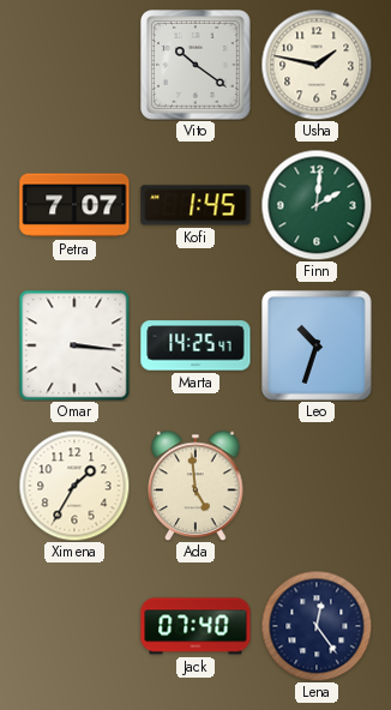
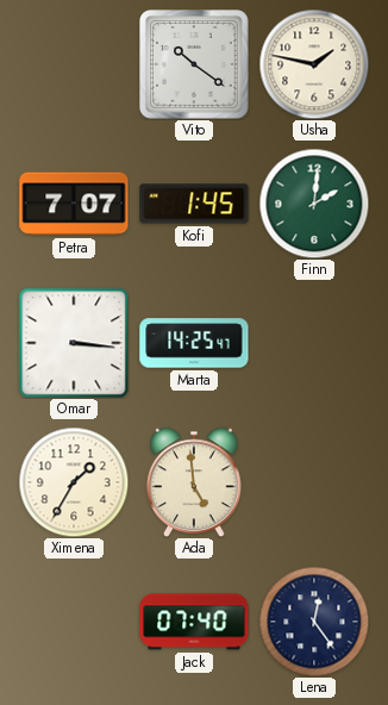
Leo: 10:33 -> none
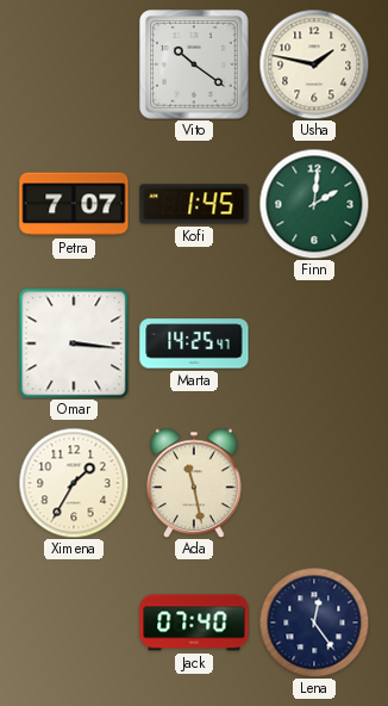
Ada: 4:59 -> 11:28
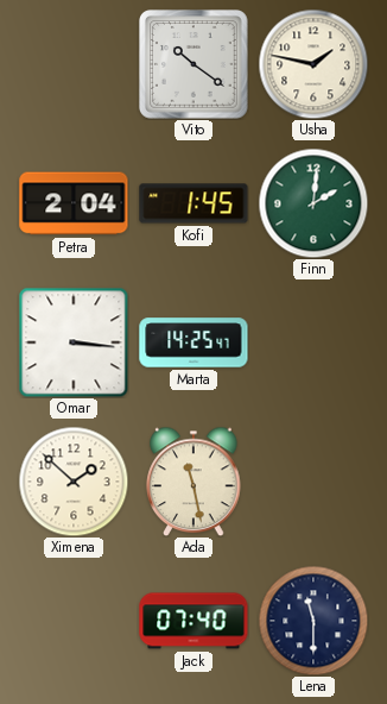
Petra: 7:07 -> 2:04
Ximena: 1:35 -> 1:52
Lena: 12:24 -> 11:30
